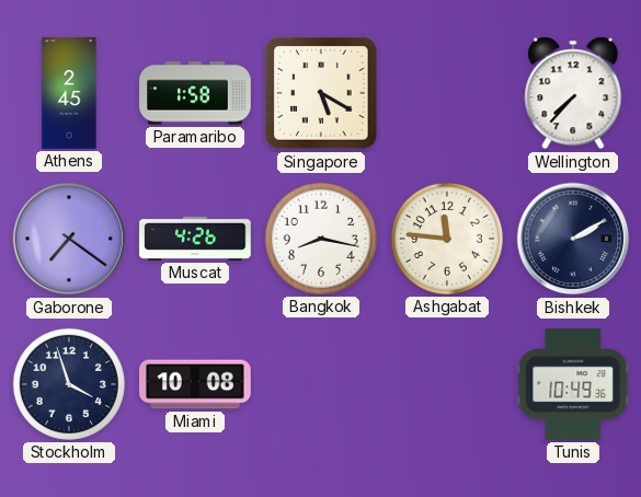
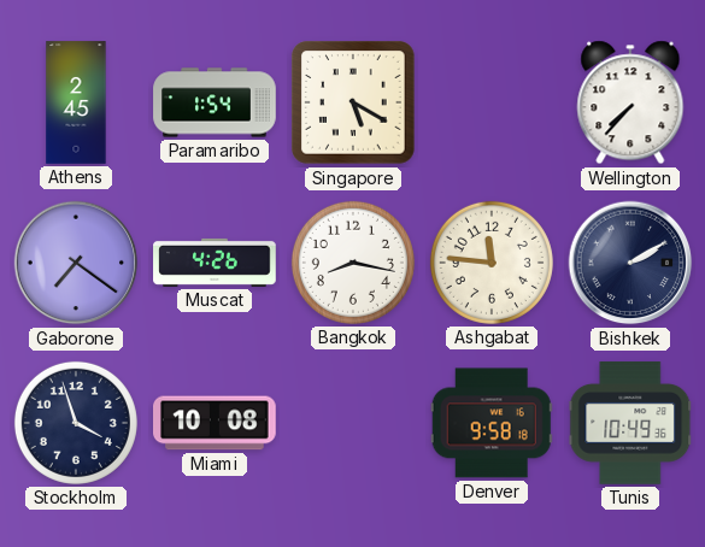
Paramaribo: 1:58 -> 1:54
Denver: none -> 9:58
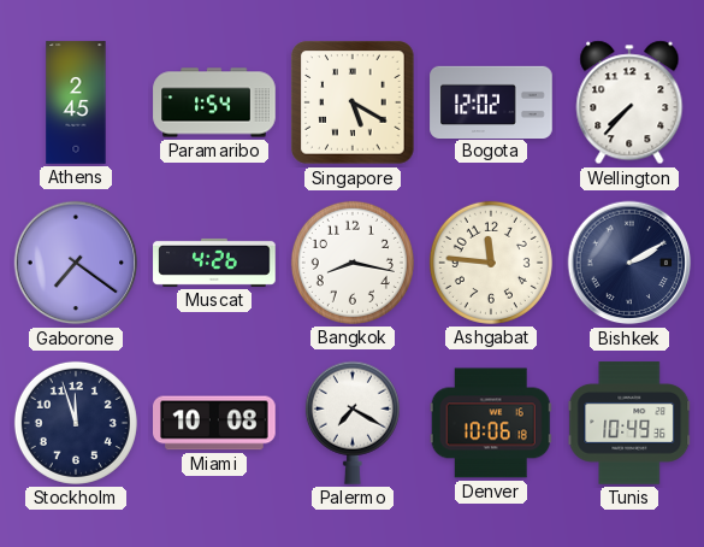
Bogota: none -> 12:02
Stockholm: 3:57 -> 11:57
Palermo: none -> 7:20
Denver: 9:58 -> 10:06
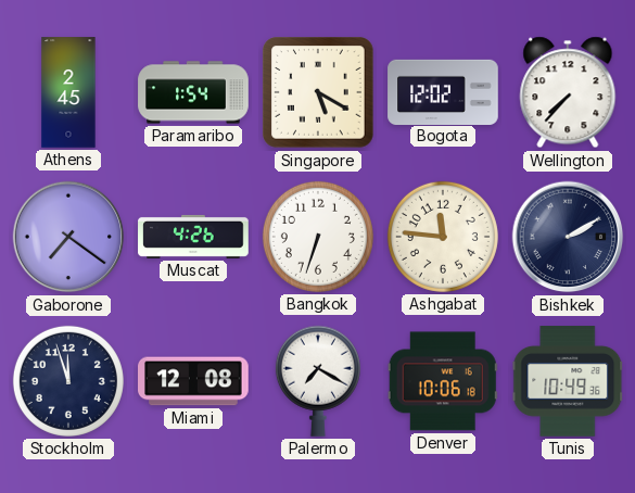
Bangkok: 8:17 -> 6:33
Miami: 10:08 -> 12:08
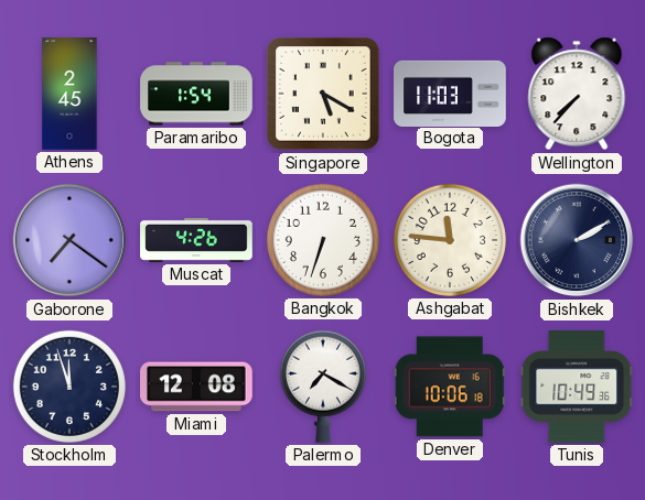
Bogota: 12:02 -> 11:03
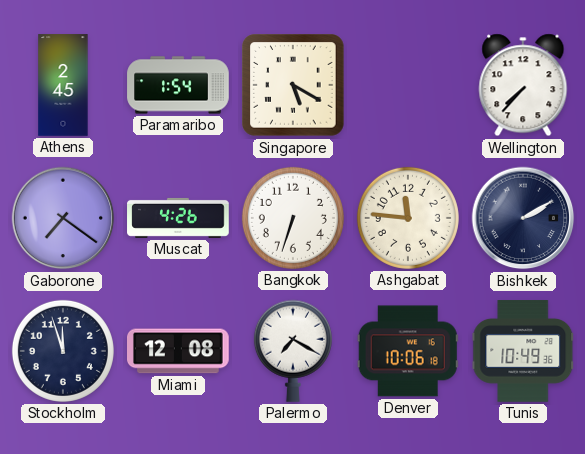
Bogota: 11:03 -> none
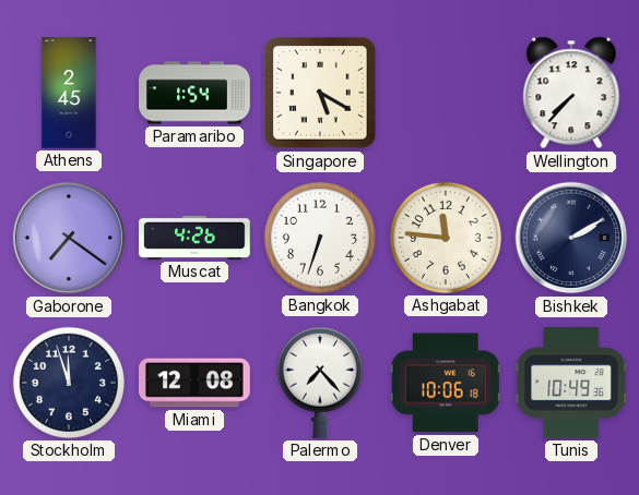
Palermo: 7:20 -> 7:23
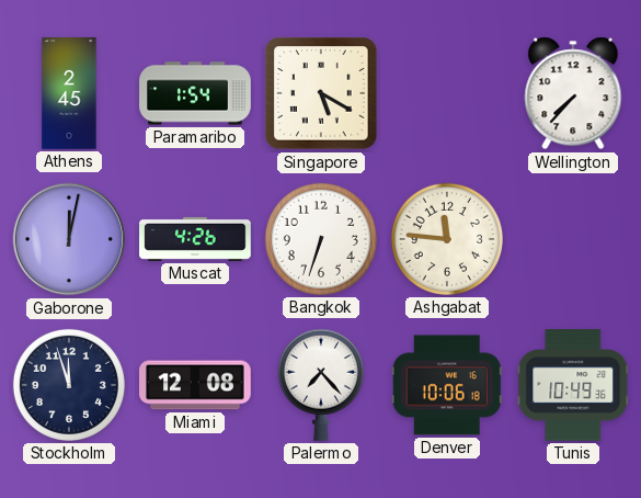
Gaborone: 7:21 -> 12:02
Bishkek: 2:10 -> none
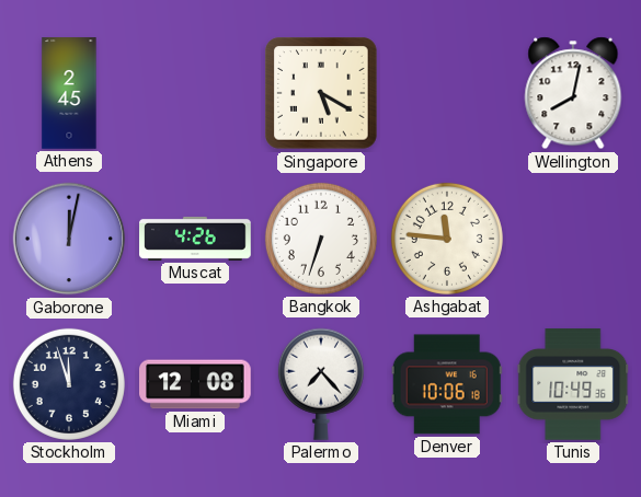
Paramaribo: 1:54 -> none
Wellington: 7:37 -> 8:02
